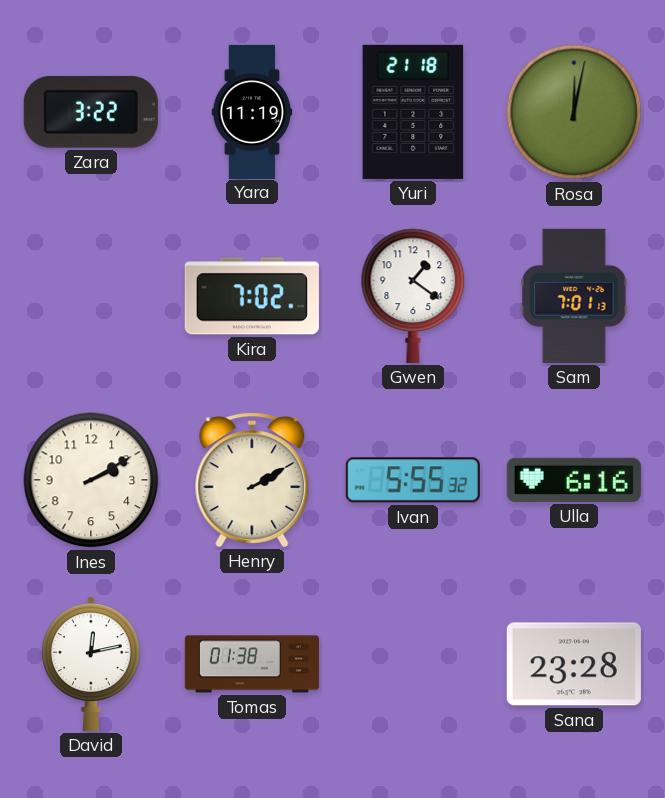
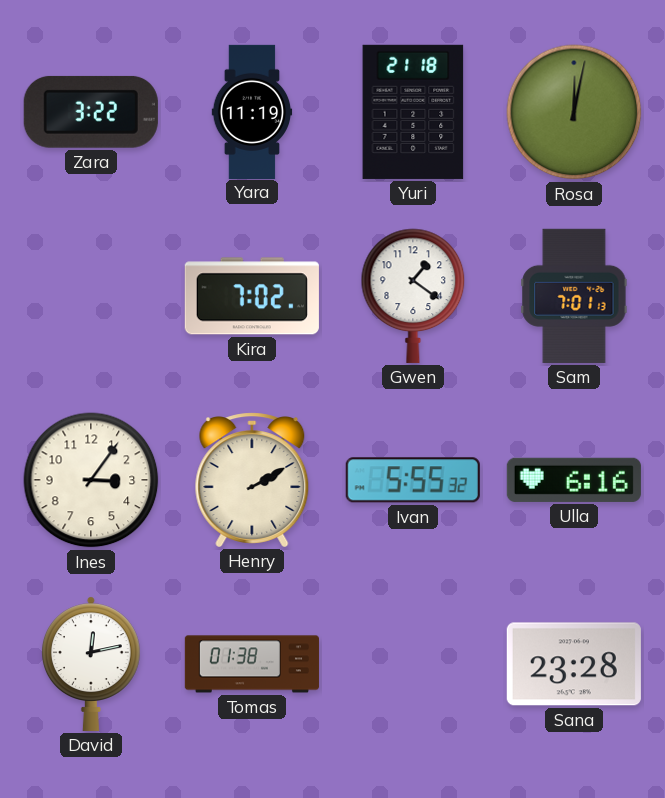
Ines: 2:10 -> 3:06
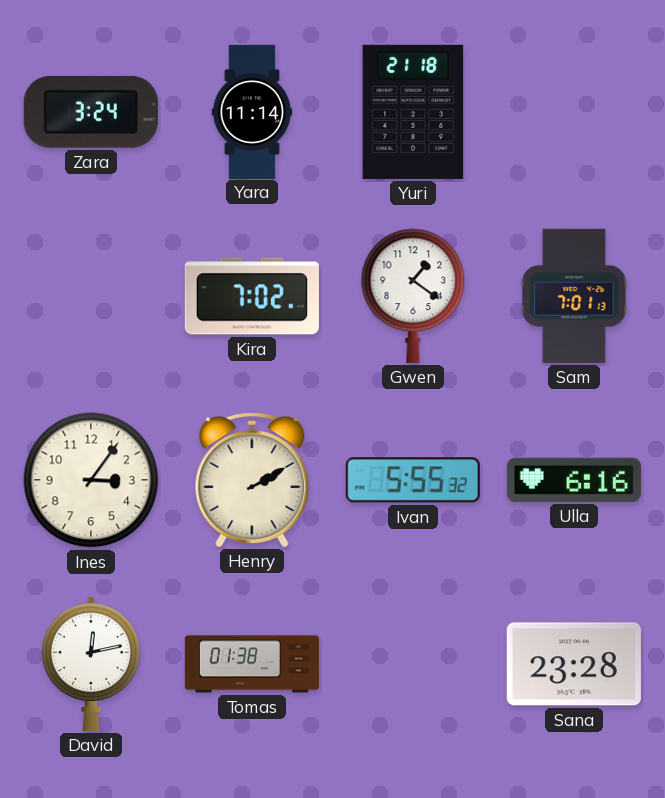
Zara: 3:22 -> 3:24
Yara: 11:19 -> 11:14
Rosa: 12:02 -> none
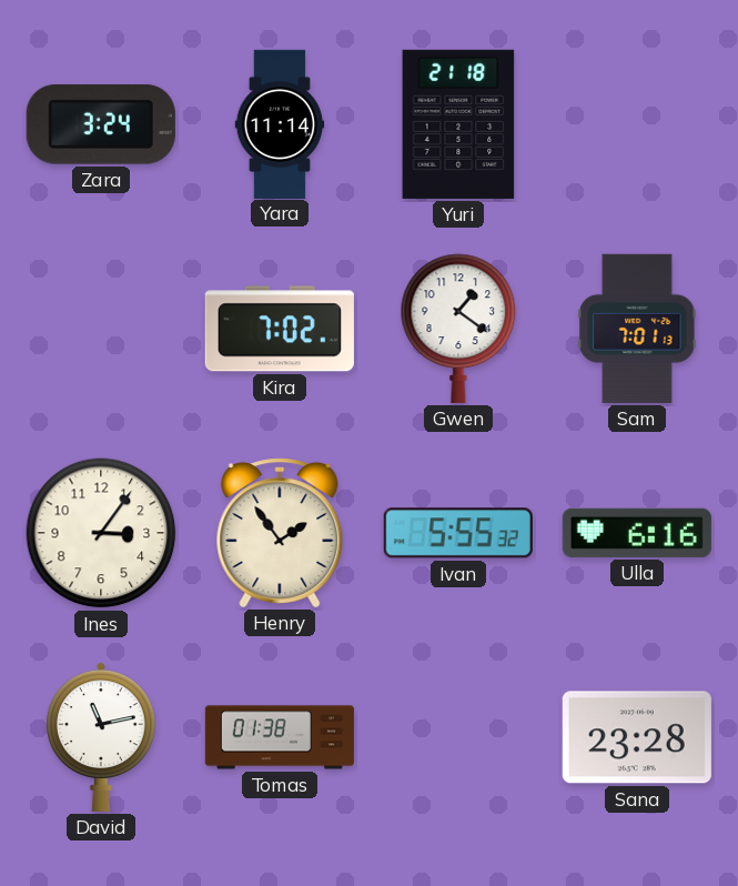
Henry: 2:10 -> 1:54
David: 12:13 -> 11:13
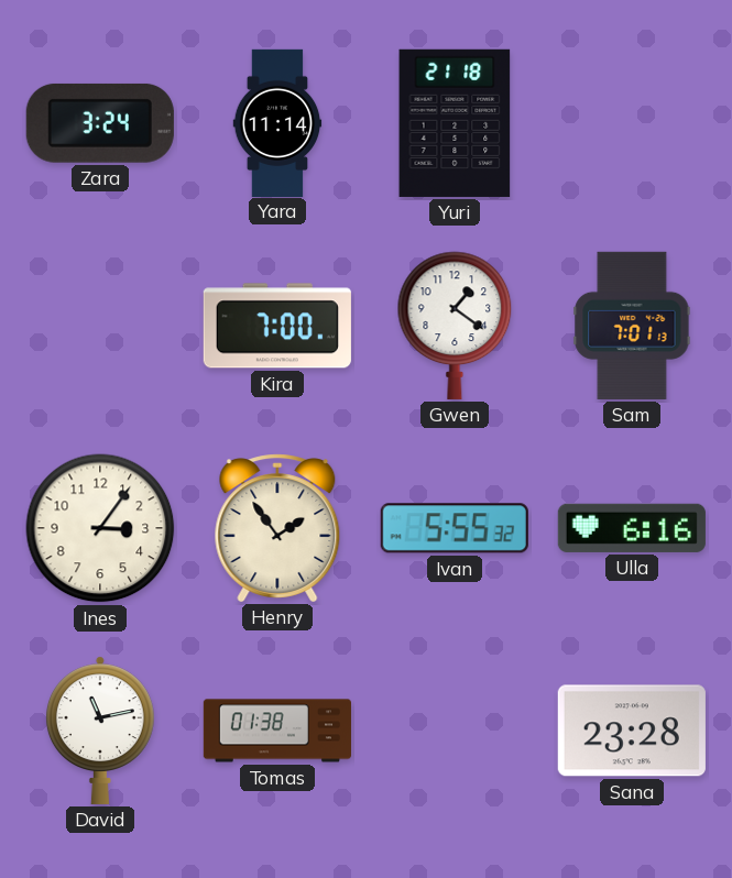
Kira: 7:02 -> 7:00
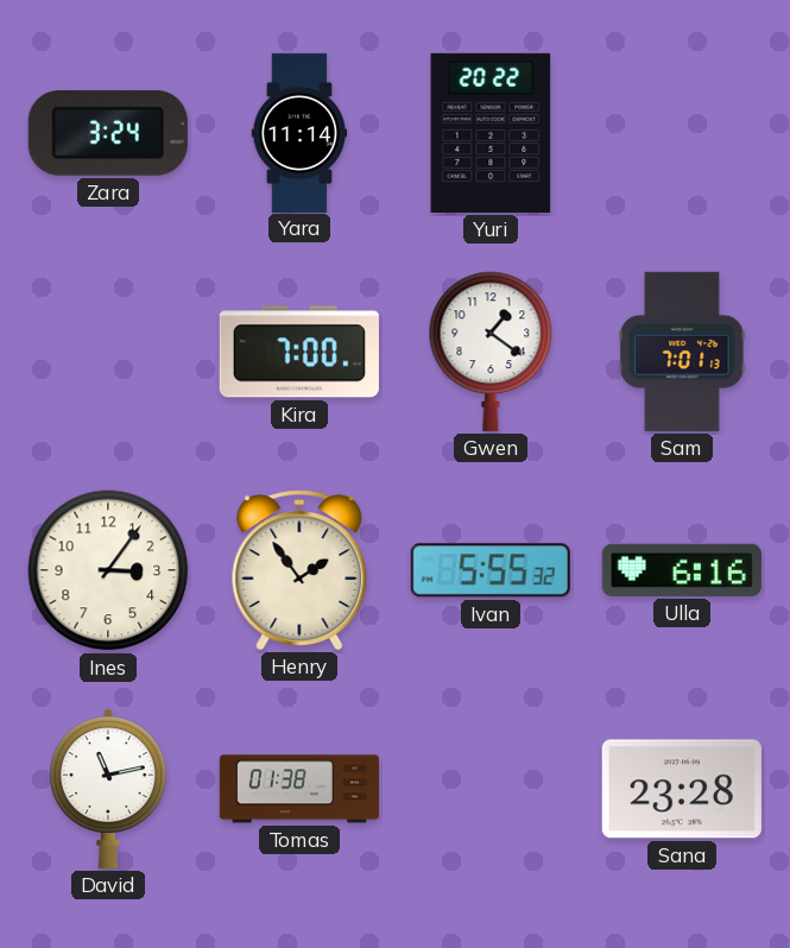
Yuri: 21:18 -> 20:22
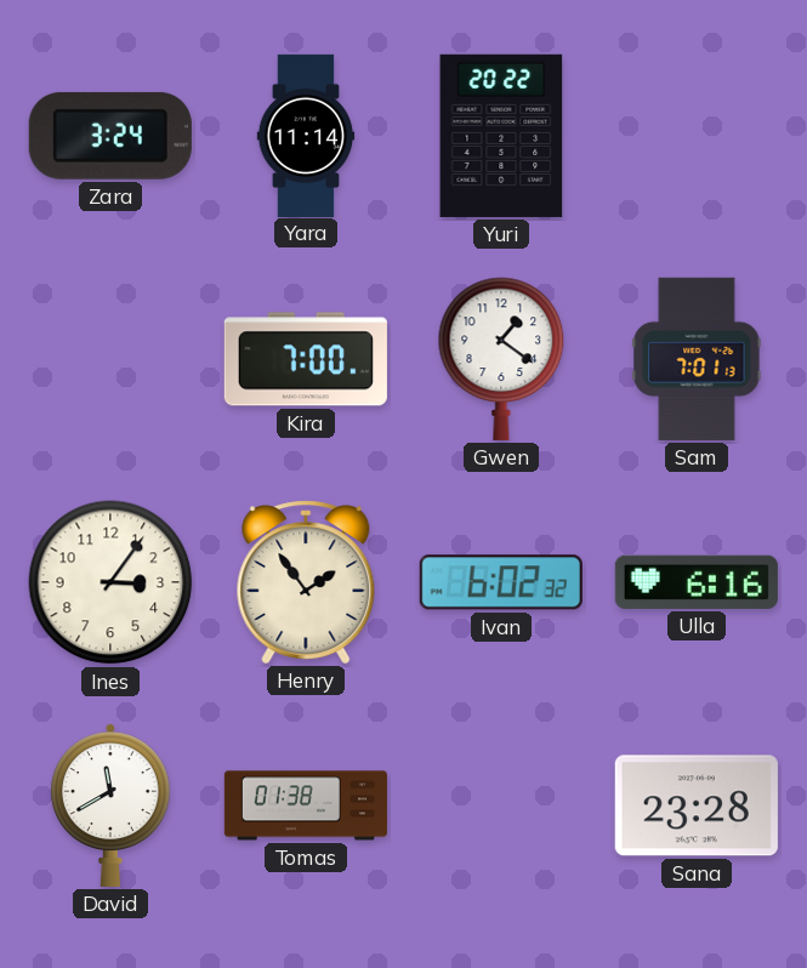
Ivan: 5:55 -> 6:02
David: 11:13 -> 11:40
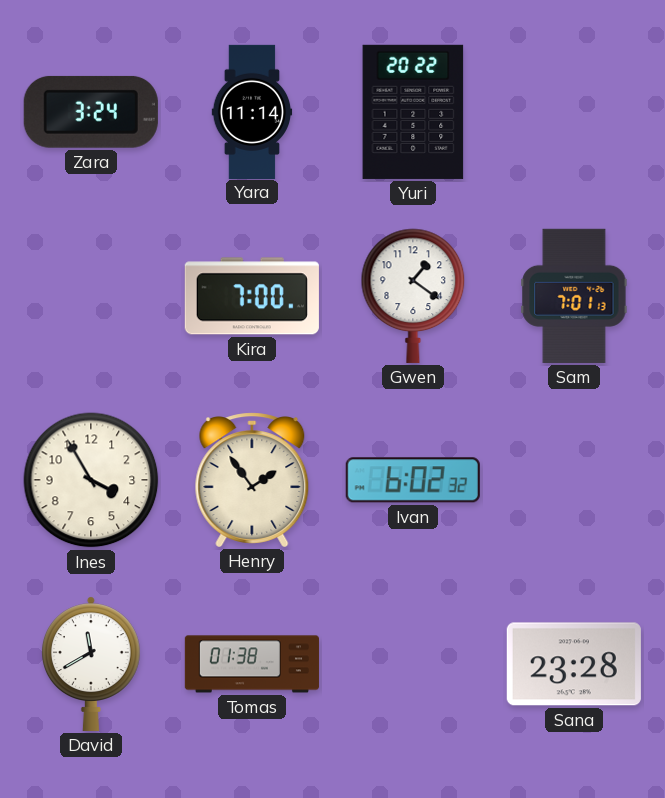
Ines: 3:06 -> 3:55
Ulla: 6:16 -> none
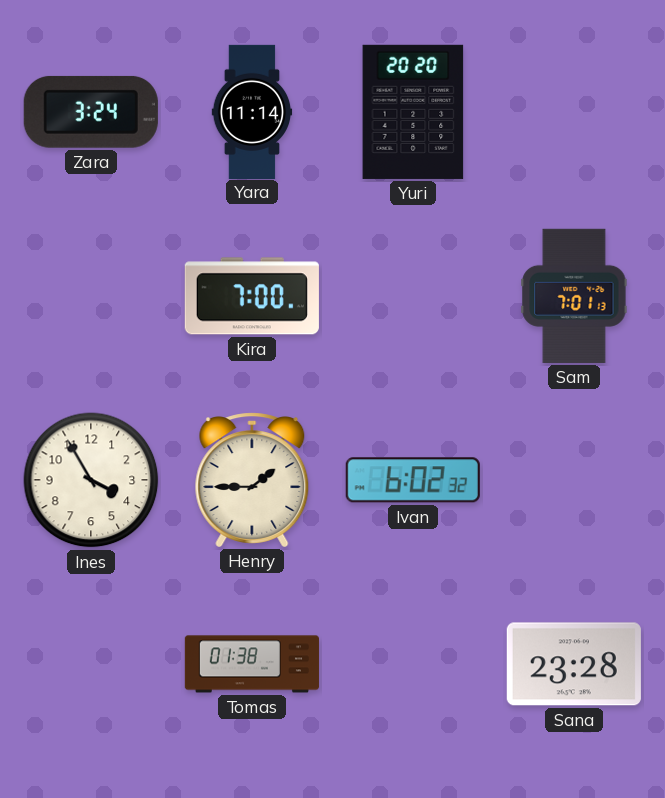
Yuri: 20:22 -> 20:20
Gwen: 1:21 -> none
Henry: 1:54 -> 1:45
David: 11:40 -> none
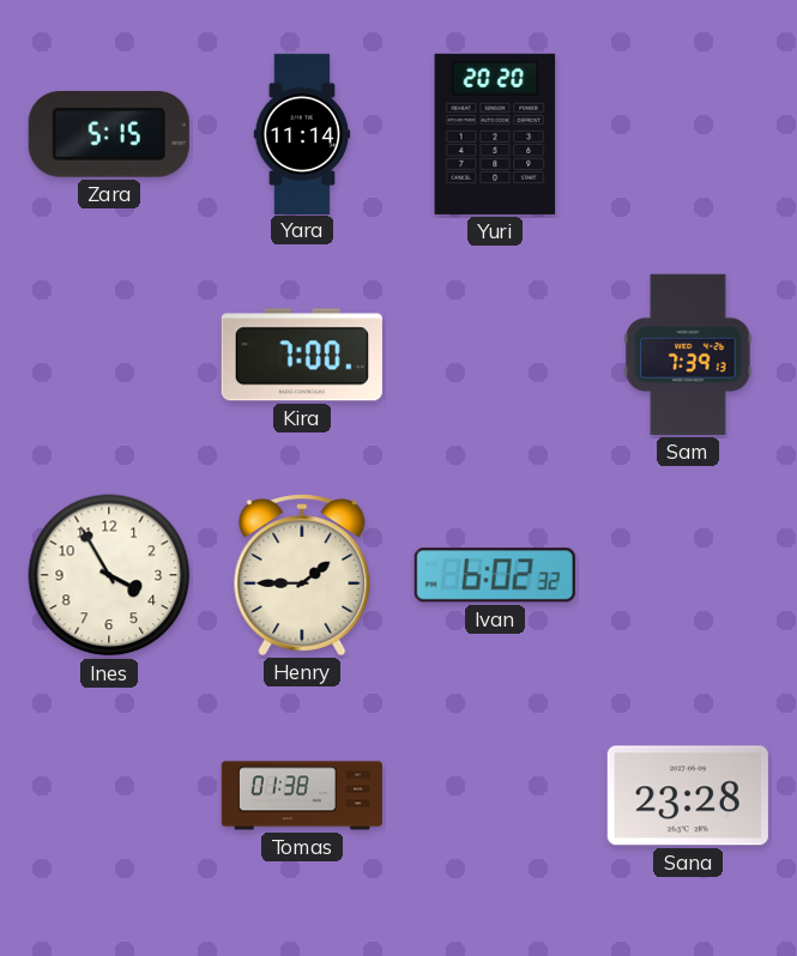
Zara: 3:24 -> 5:15
Sam: 7:01 -> 7:39
